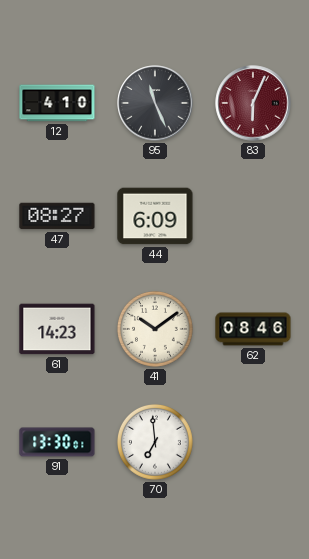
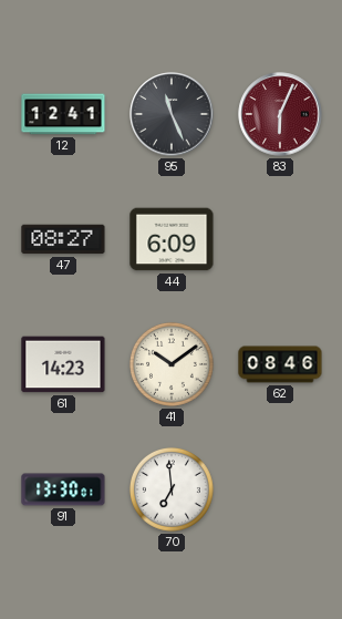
12: 4:10 -> 12:41
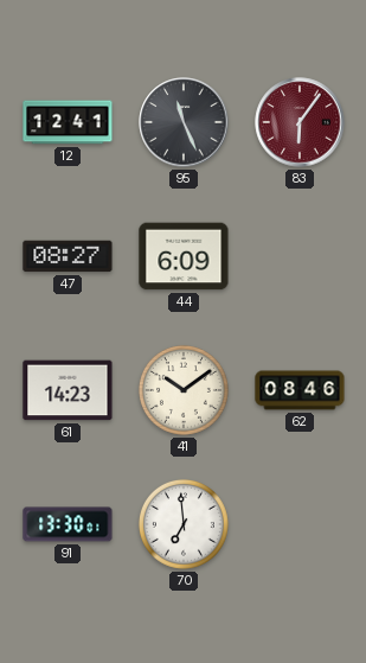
83: 6:04 -> 6:06
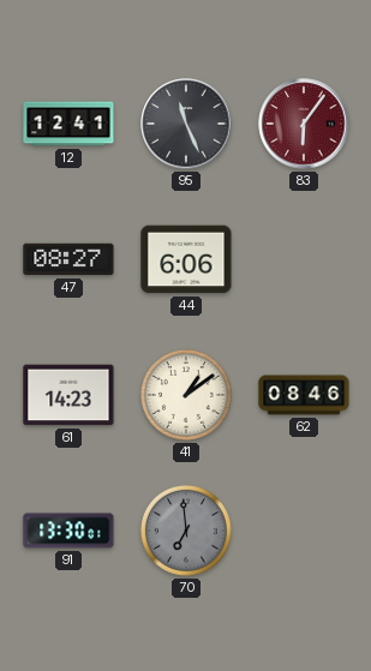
44: 6:09 -> 6:06
41: 10:09 -> 1:09
70 dial: white -> grey
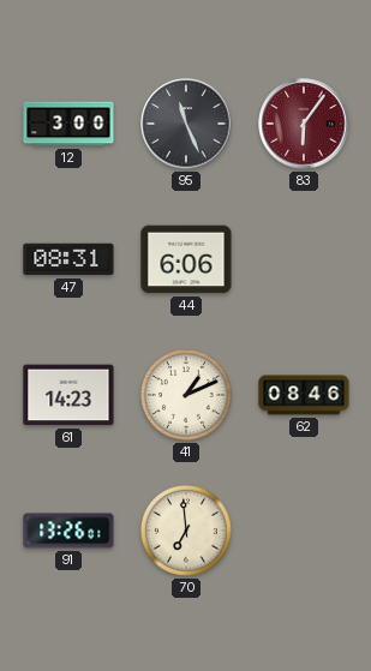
12: 12:41 -> 3:00
47: 08:27 -> 08:31
41: 1:09 -> 1:11
91: 13:30 -> 13:26
70 dial: grey -> cream
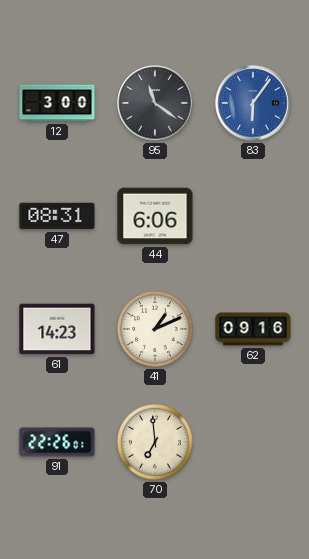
95: 11:26 -> 11:21
83 dial: burgundy -> blue
62: 08:46 -> 09:16
91: 13:26 -> 22:26
